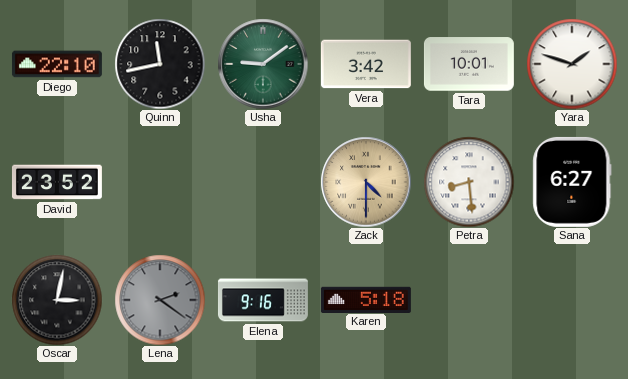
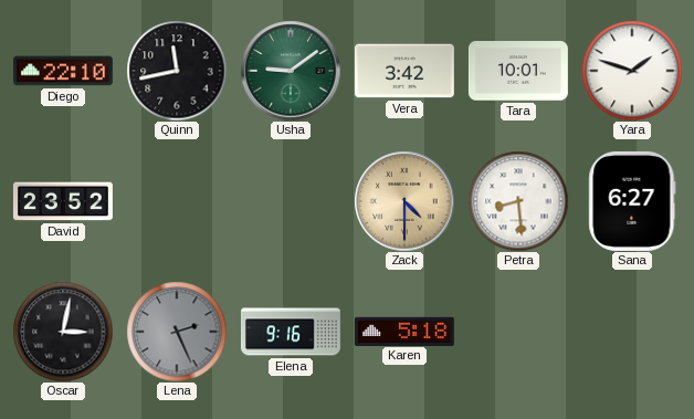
Lena: 2:21 -> 2:26
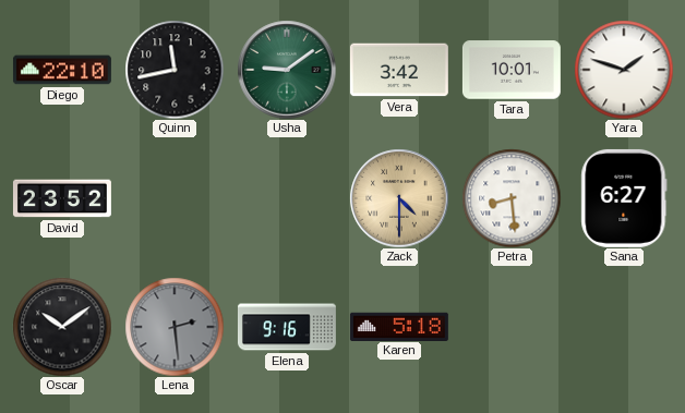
Oscar: 3:02 -> 10:09
Lena: 2:26 -> 2:29
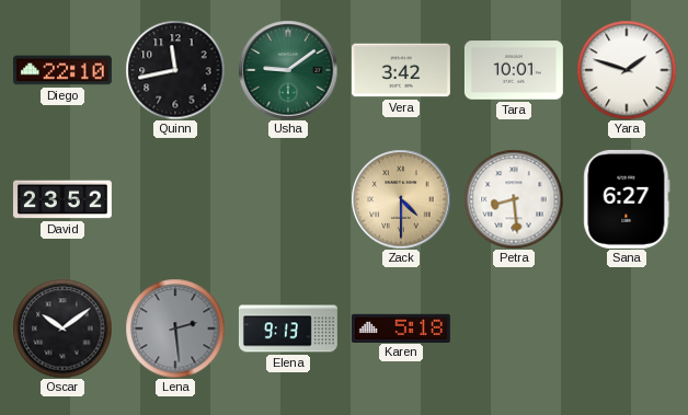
Elena: 9:16 -> 9:13
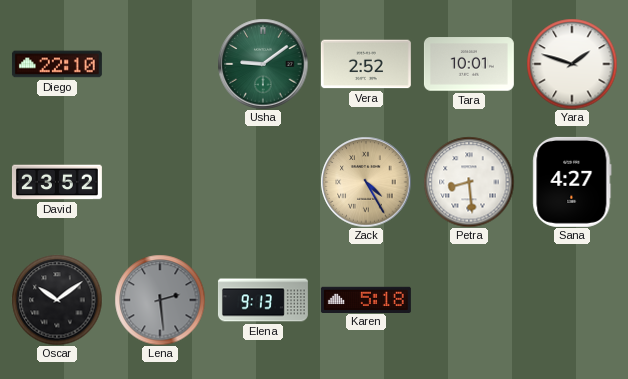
Quinn: 11:43 -> none
Vera: 3:42 -> 2:52
Zack: 4:30 -> 4:25
Sana: 6:27 -> 4:27
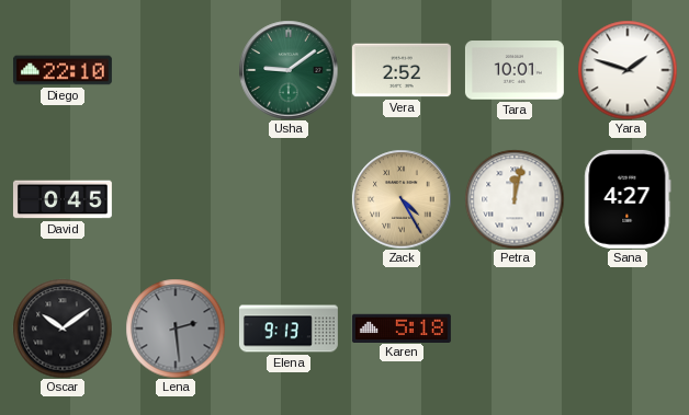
David: 23:52 -> 0:45
Petra: 8:29 -> 12:02
